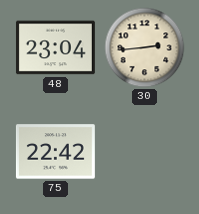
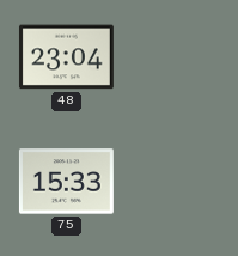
30: 2:44 -> none
75: 22:42 -> 15:33
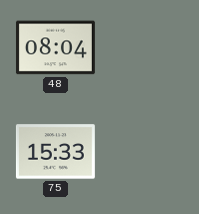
48: 23:04 -> 08:04
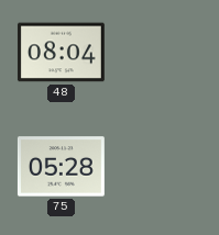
75: 15:33 -> 05:28
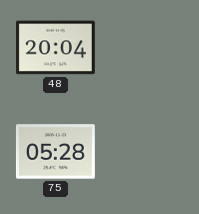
48: 08:04 -> 20:04
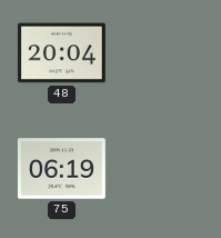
75: 05:28 -> 06:19
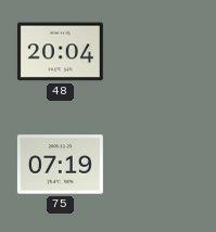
75: 06:19 -> 07:19
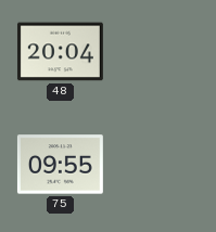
75: 07:19 -> 09:55
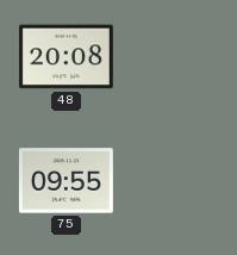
48: 20:04 -> 20:08
